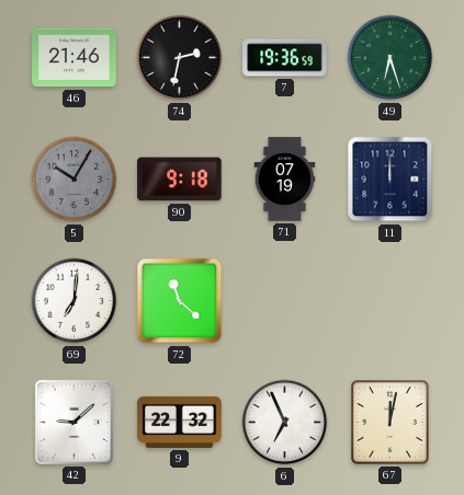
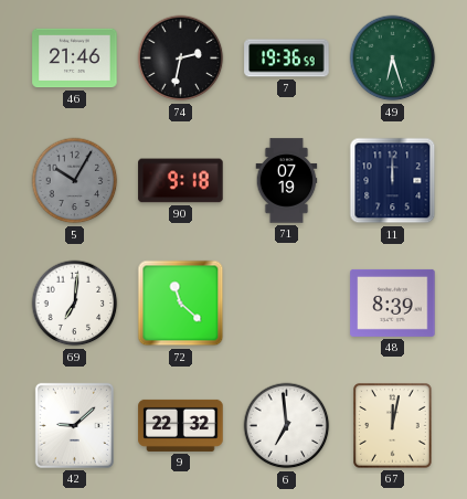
48: none -> 8:39
6: 6:56 -> 6:59
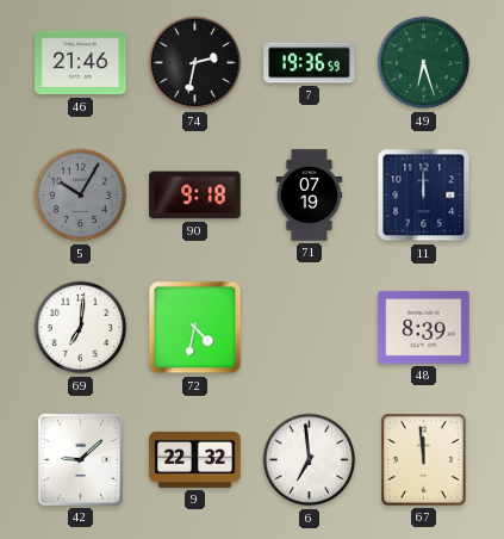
72: 11:22 -> 4:32
67: 12:02 -> 11:59
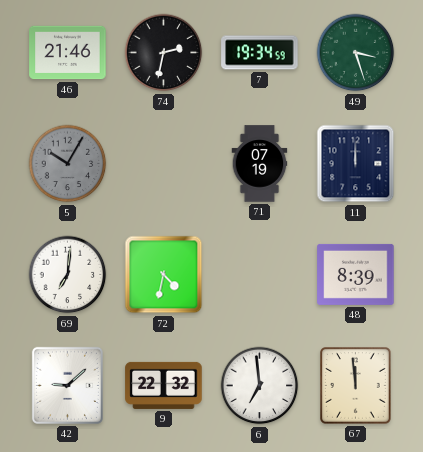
7: 19:36 -> 19:34
49: 6:27 -> 3:27
90: 9:18 -> none
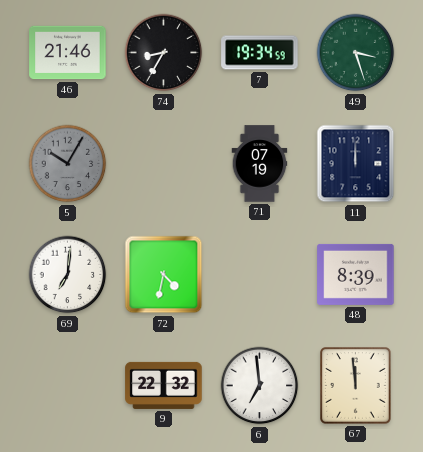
74: 2:32 -> 8:35
42: 9:08 -> none
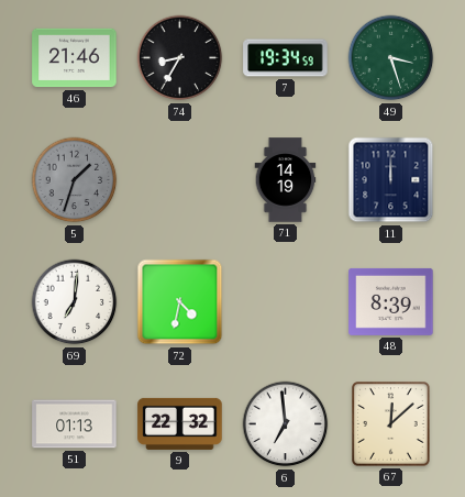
5: 10:05 -> 1:33
71: 07:19 -> 14:19
51: none -> 01:13
67: 11:59 -> 12:08
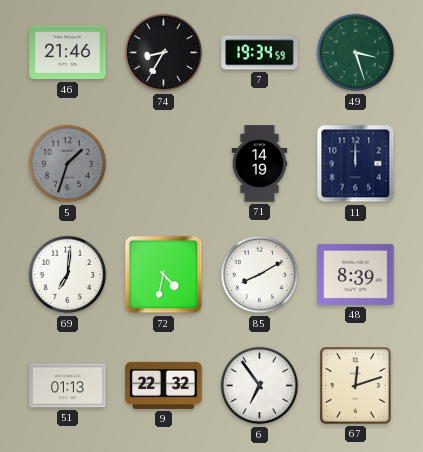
85: none -> 8:10
6: 6:59 -> 6:54
67: 12:08 -> 12:12
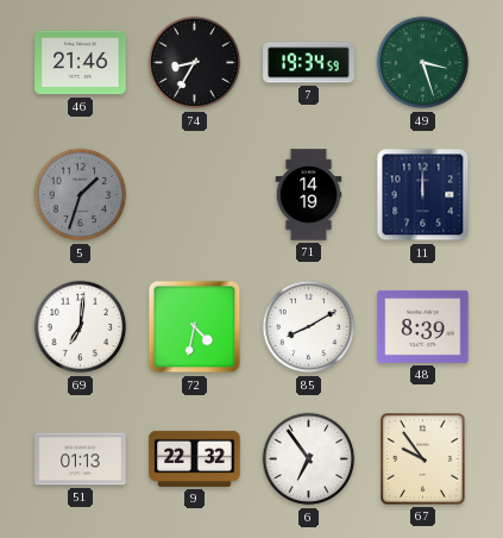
67: 12:12 -> 9:54
